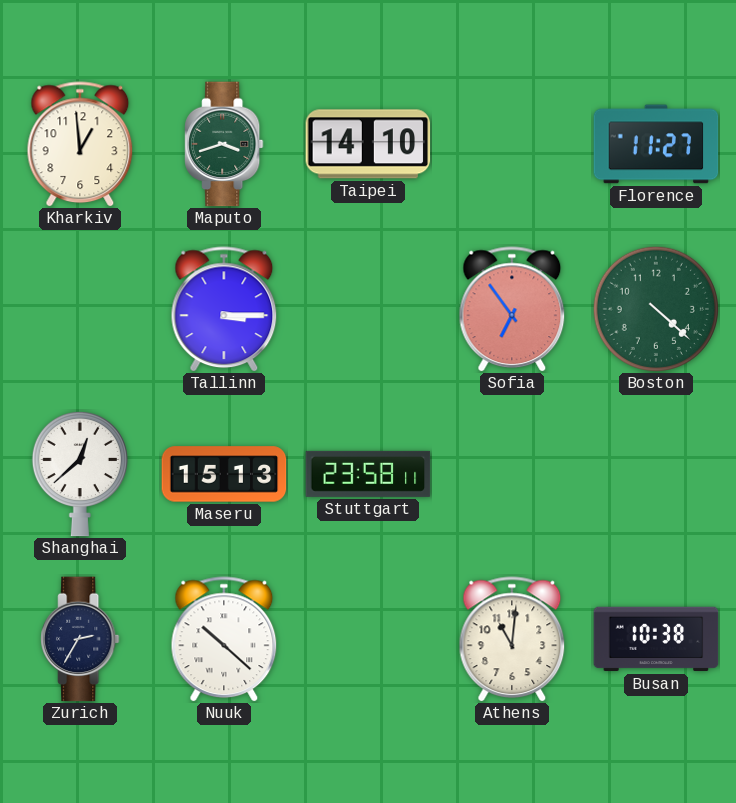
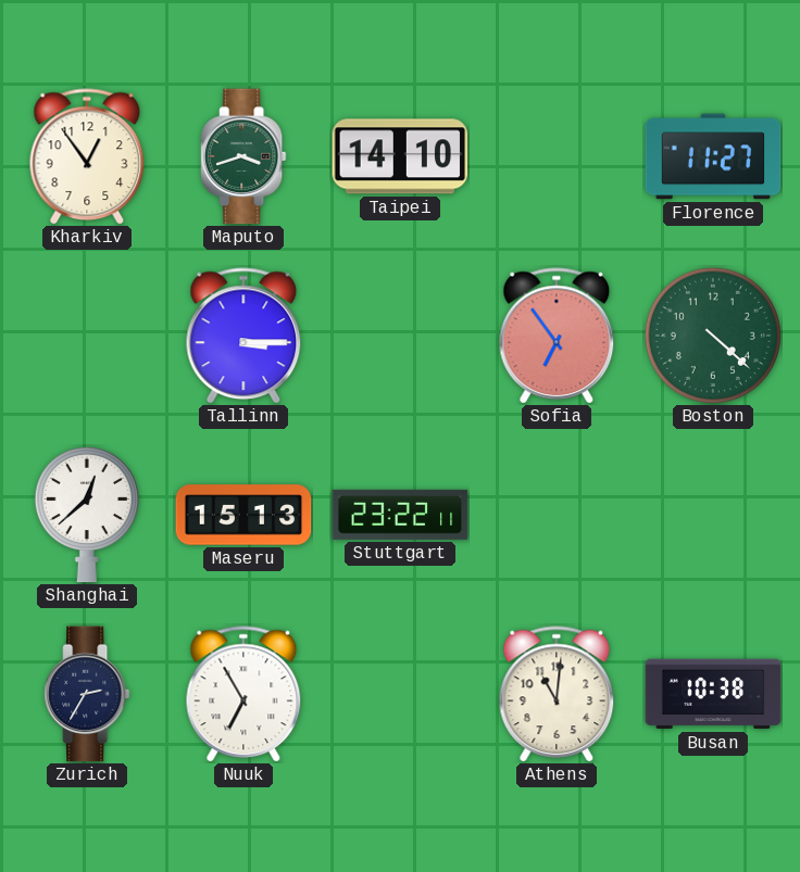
Kharkiv: 12:59 -> 12:54
Stuttgart: 23:58 -> 23:22
Nuuk: 10:22 -> 6:55
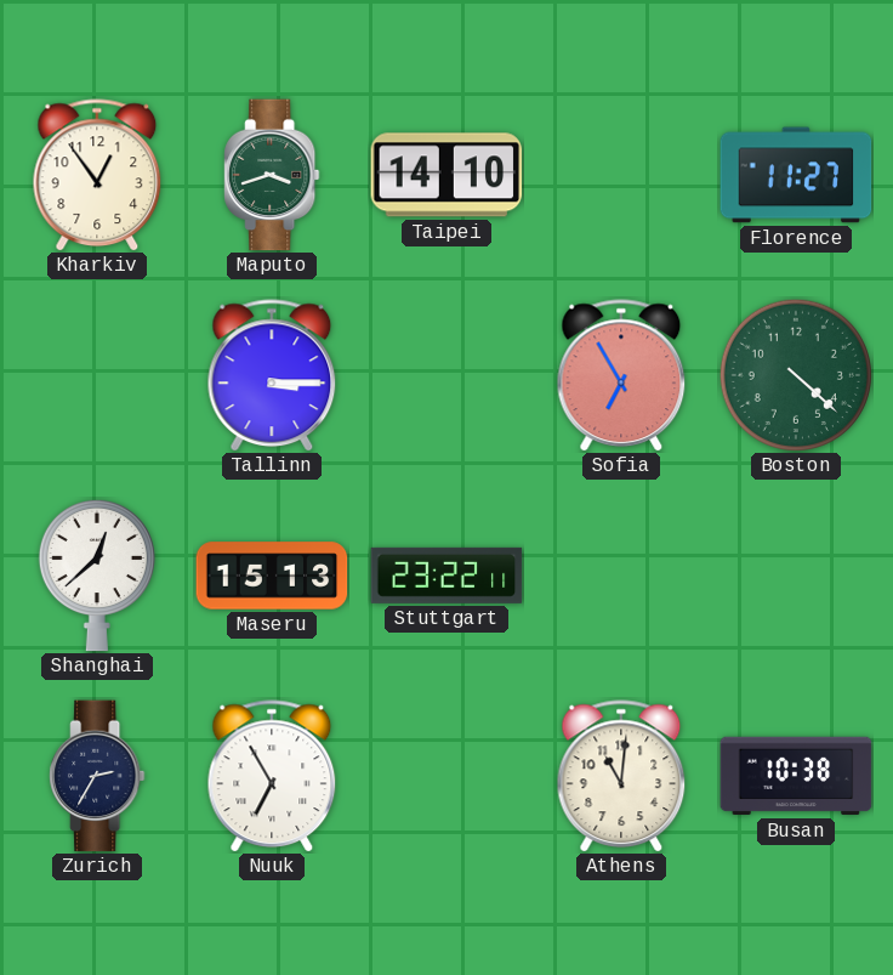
Sofia: 6:54 -> 6:55
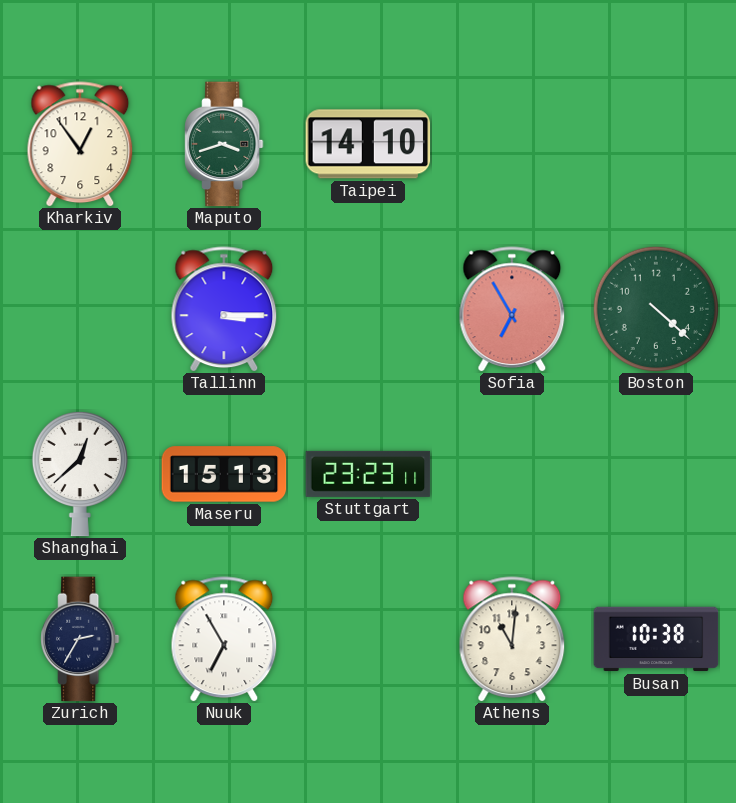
Florence: 11:27 -> none
Stuttgart: 23:22 -> 23:23
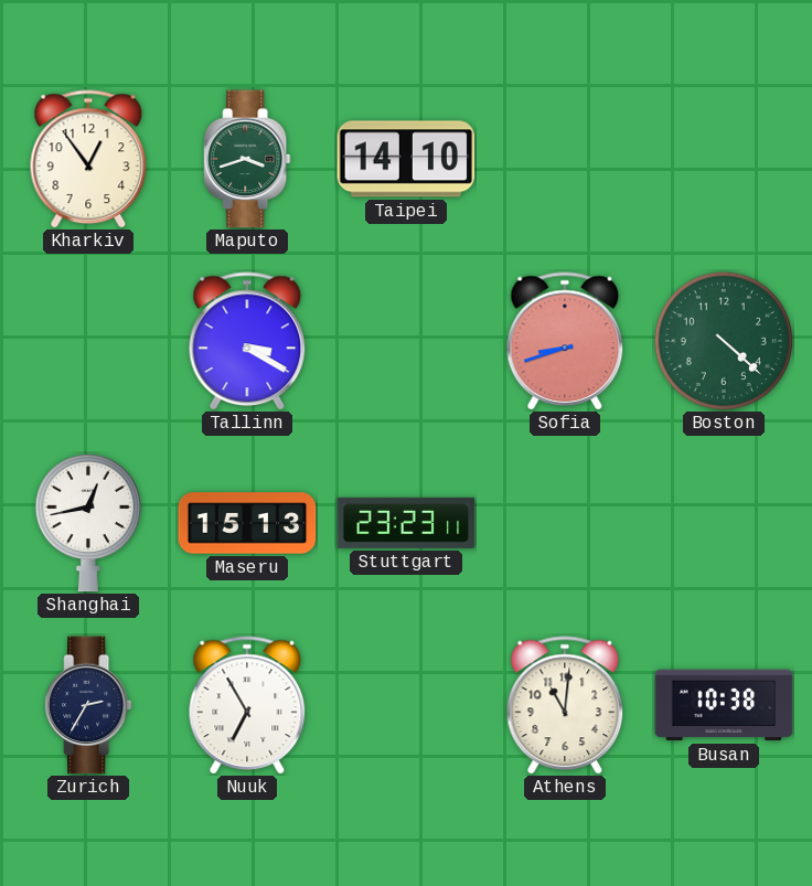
Tallinn: 3:15 -> 3:20
Sofia: 6:55 -> 8:42
Shanghai: 12:38 -> 12:43
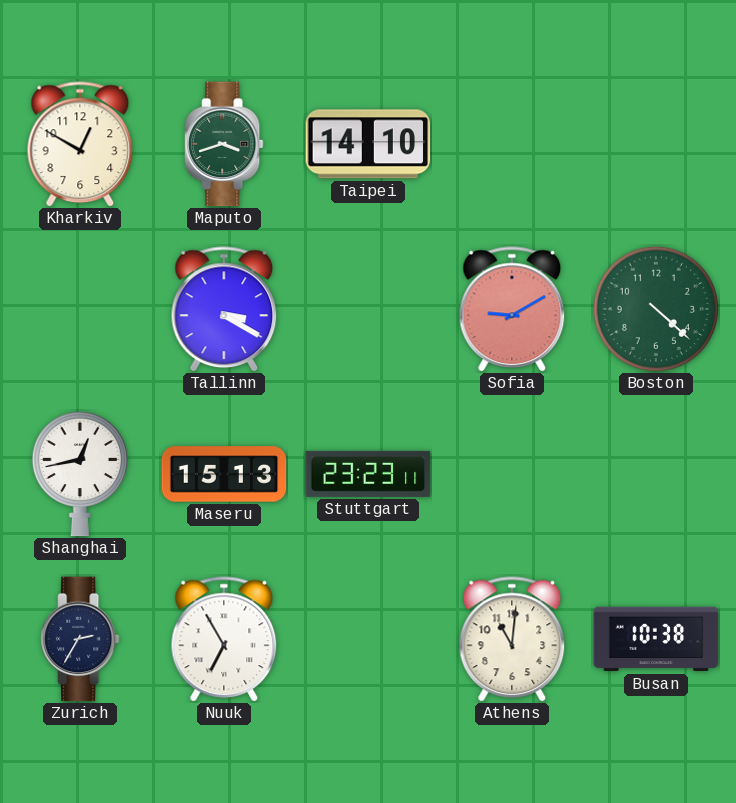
Kharkiv: 12:54 -> 12:50
Sofia: 8:42 -> 9:10
